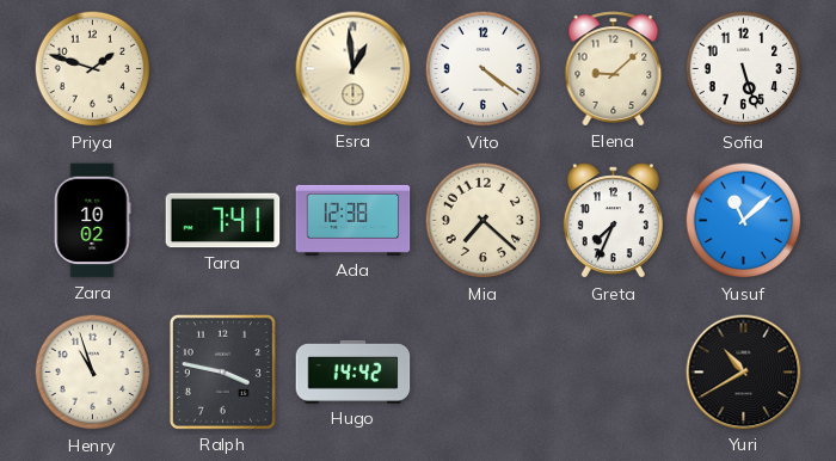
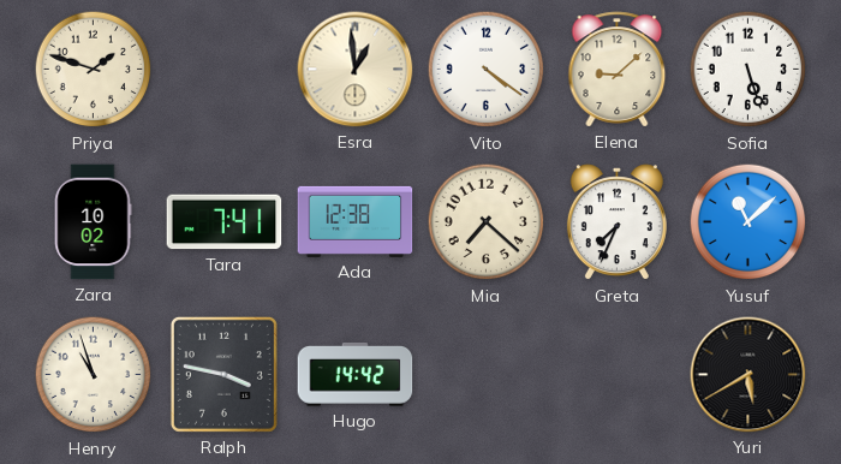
Yuri: 10:40 -> 5:40
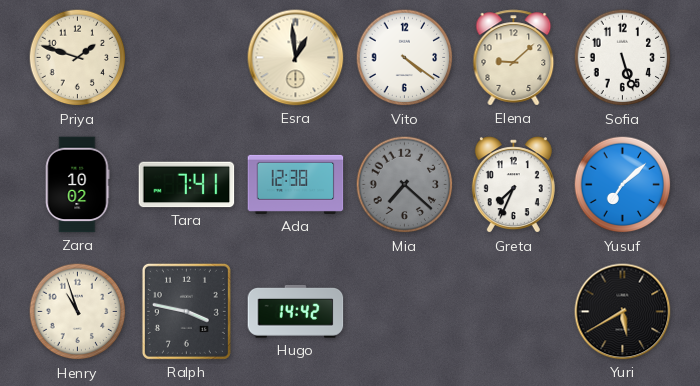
Mia dial: cream -> grey
Yusuf: 11:08 -> 7:08
